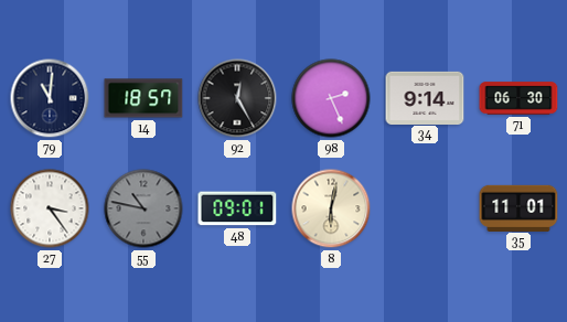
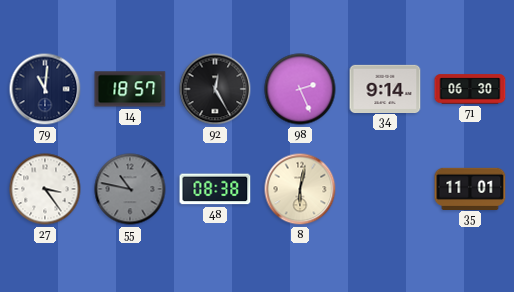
48: 09:01 -> 08:38
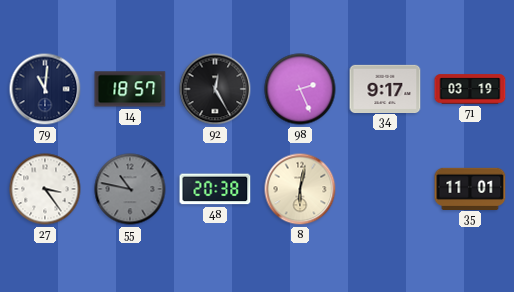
34: 9:14 -> 9:17
71: 06:30 -> 03:19
48: 08:38 -> 20:38
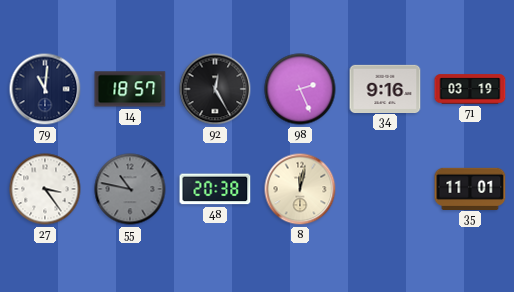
34: 9:17 -> 9:16
8: 6:02 -> 12:02
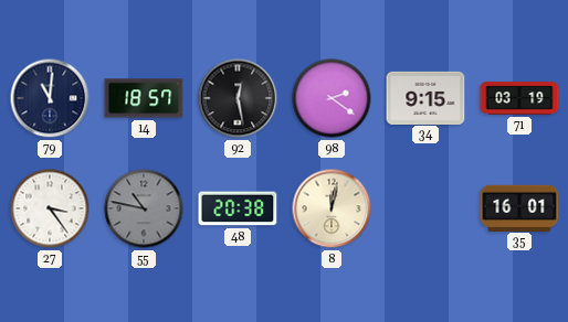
92: 12:25 -> 12:28
98: 2:26 -> 2:21
34: 9:16 -> 9:15
35: 11:01 -> 16:01
